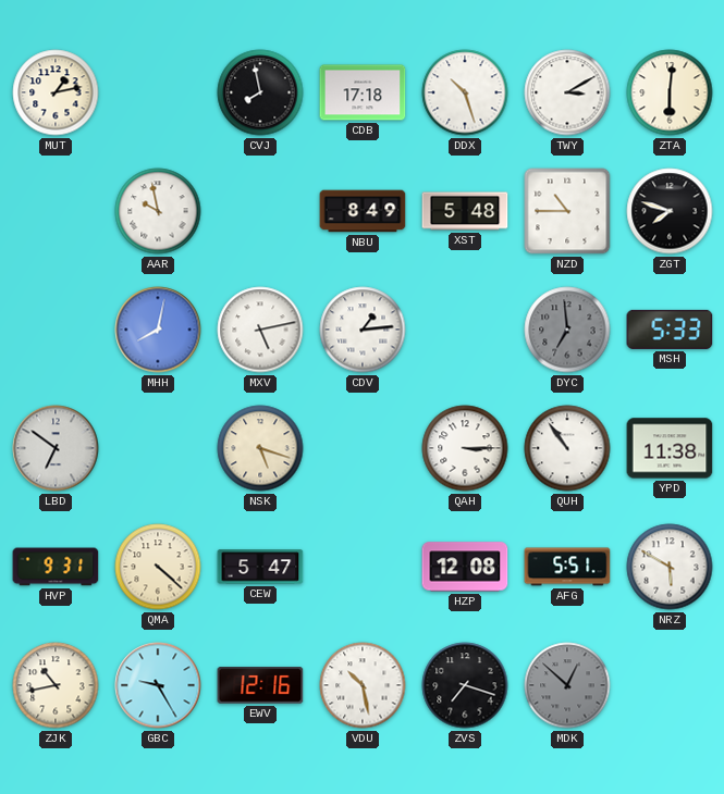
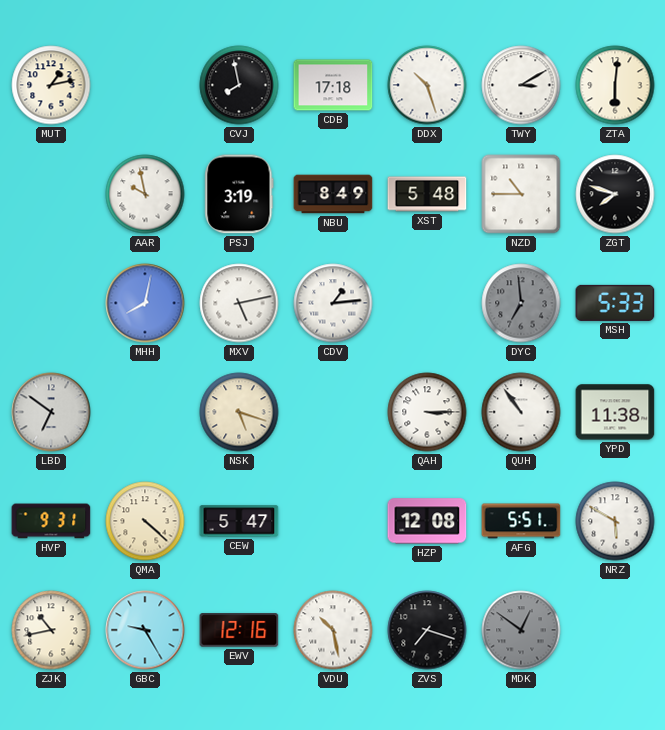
PSJ: none -> 3:19
MDK: 12:52 -> 12:51
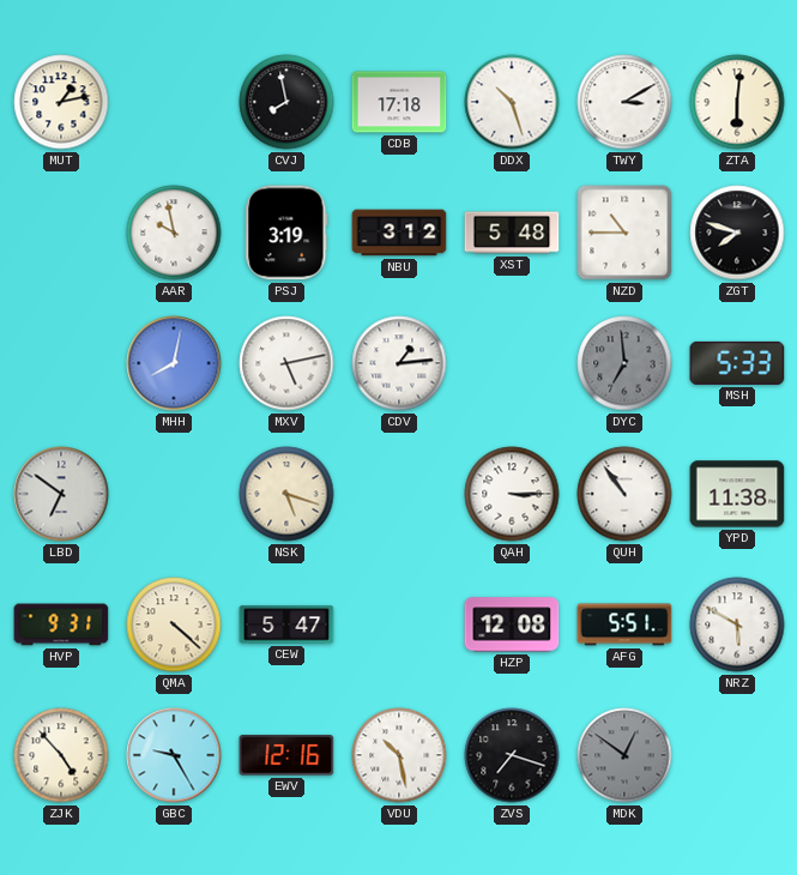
NBU: 8:49 -> 3:12
ZJK: 10:43 -> 4:53
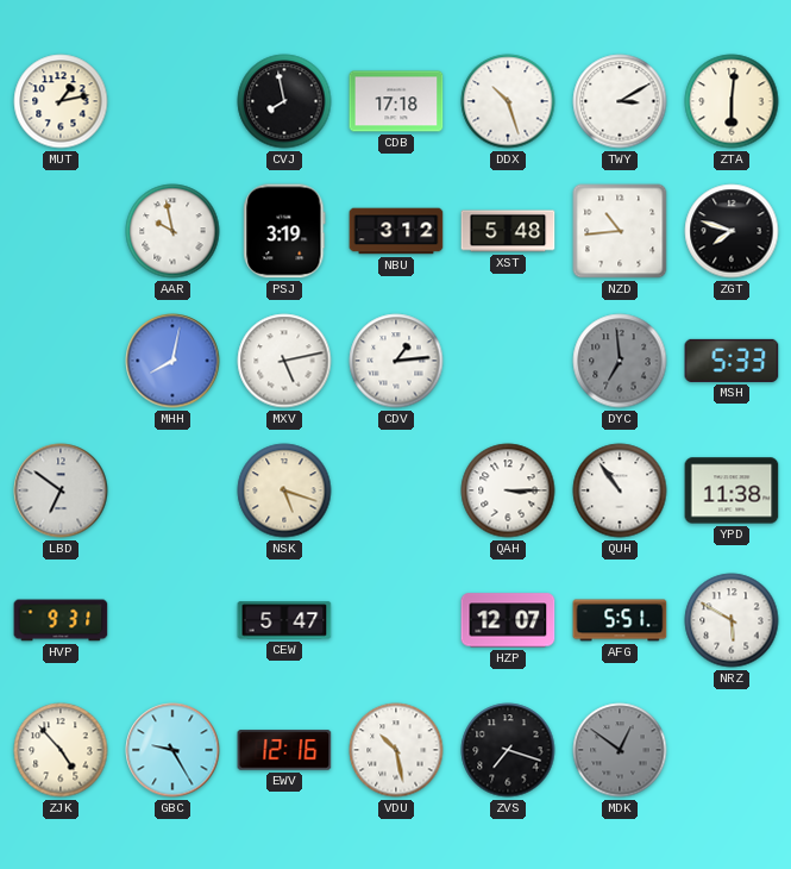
NZD: 10:45 -> 10:44
QMA: 4:22 -> none
HZP: 12:08 -> 12:07
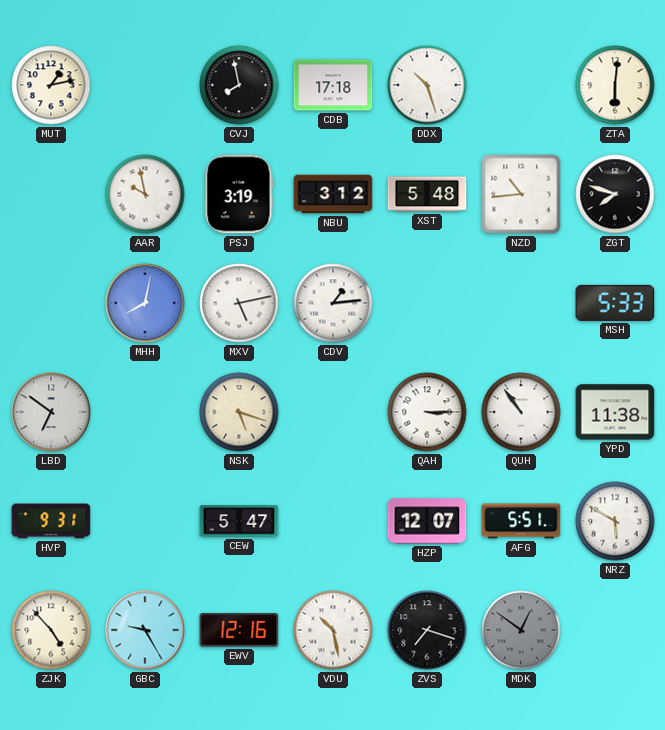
TWY: 3:10 -> none
DYC: 6:59 -> none
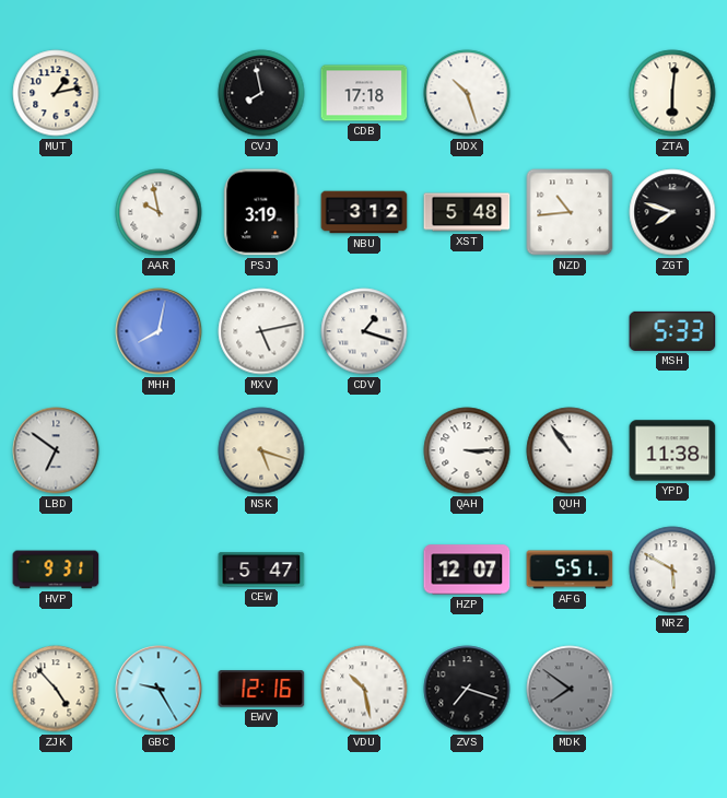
CDV: 1:14 -> 1:18
MDK: 12:51 -> 7:51
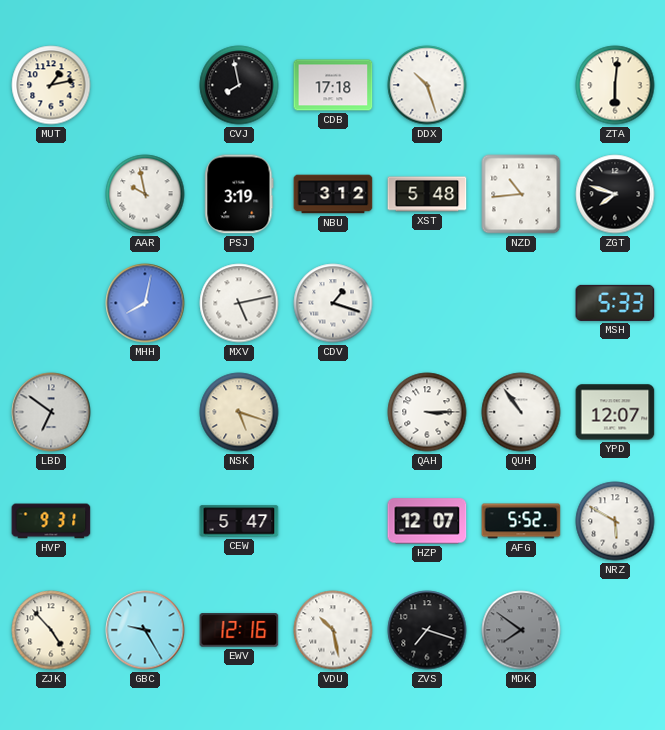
YPD: 11:38 -> 12:07
AFG: 5:51 -> 5:52
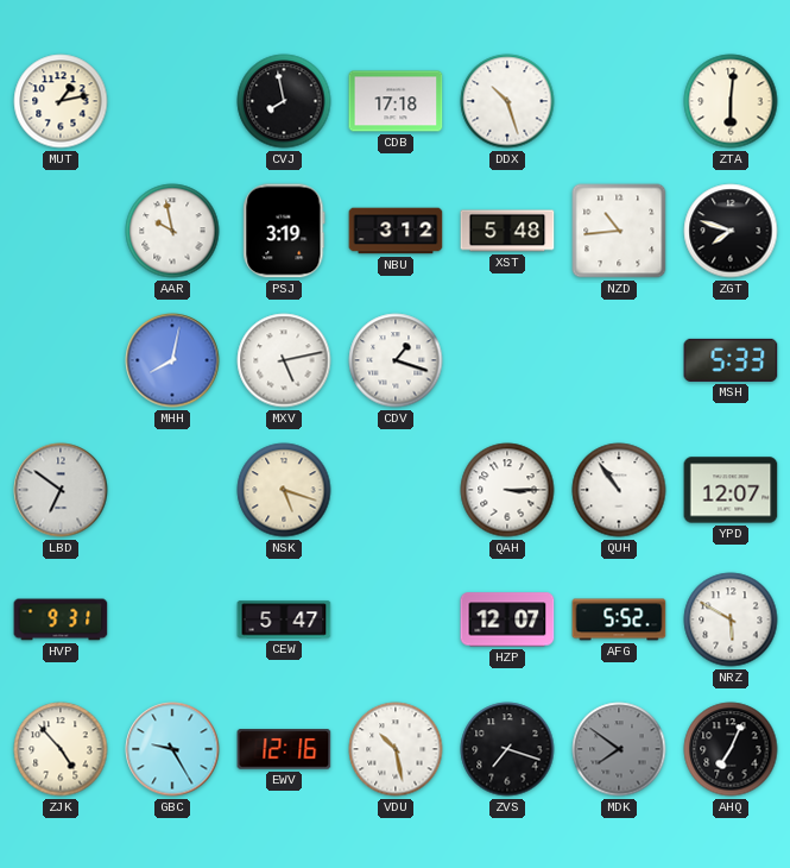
AHQ: none -> 7:04
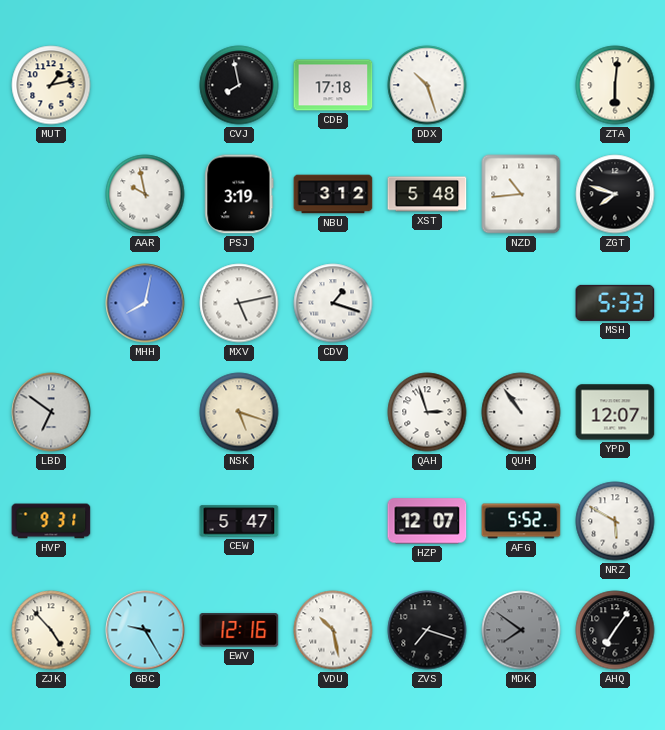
QAH: 3:15 -> 2:57
AHQ: 7:04 -> 7:06
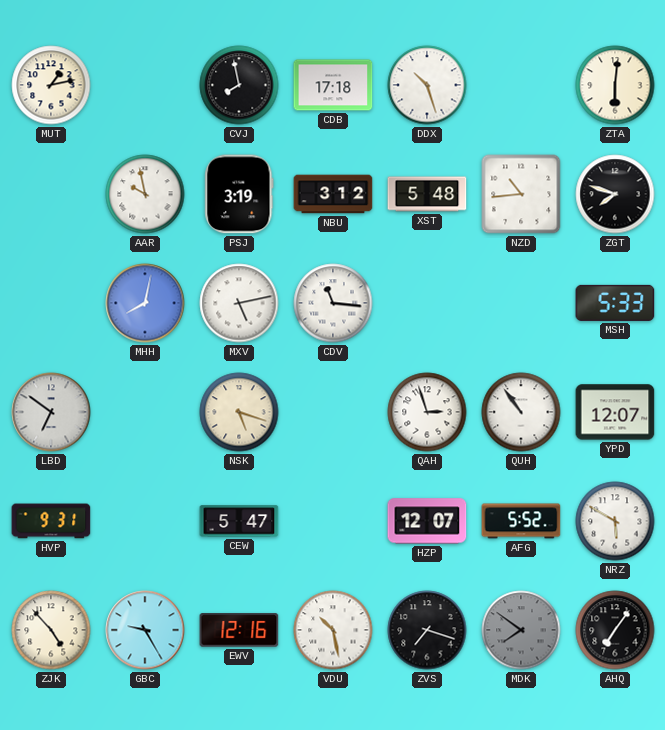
CDV: 1:18 -> 11:16
